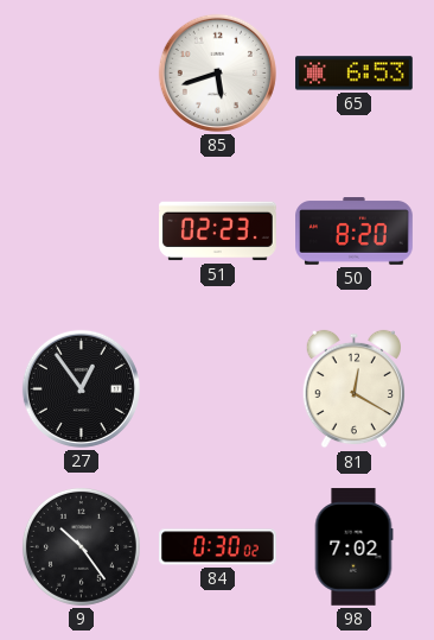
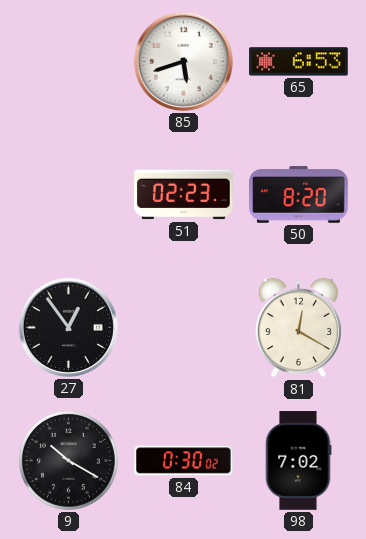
9: 10:24 -> 10:20
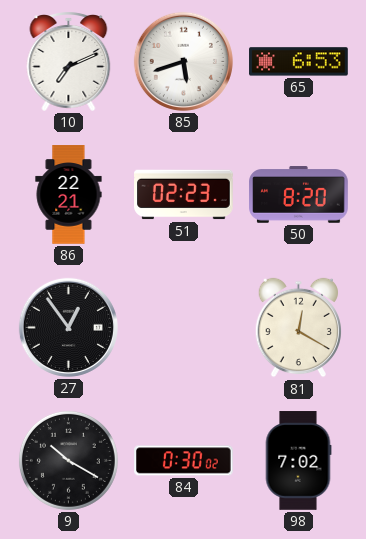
10: none -> 7:11
86: none -> 22:21
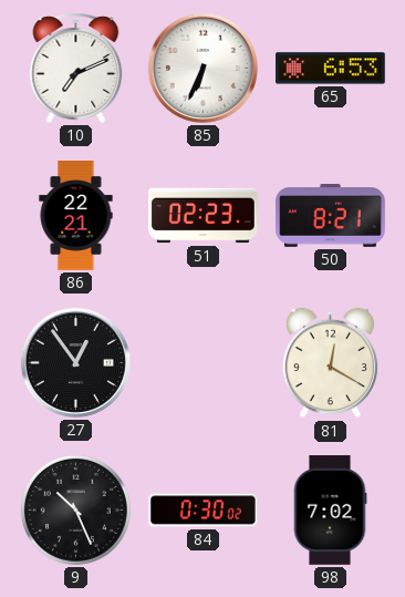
85: 5:42 -> 6:34
50: 8:20 -> 8:21
9: 10:20 -> 10:26
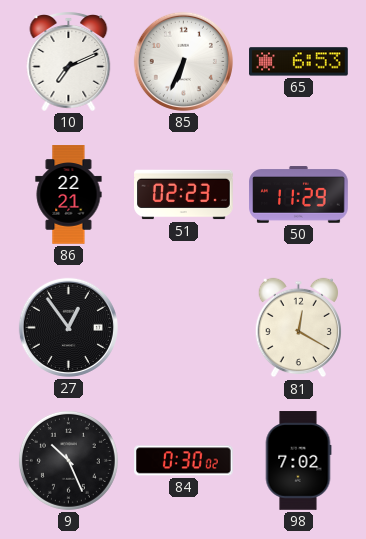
50: 8:21 -> 11:29
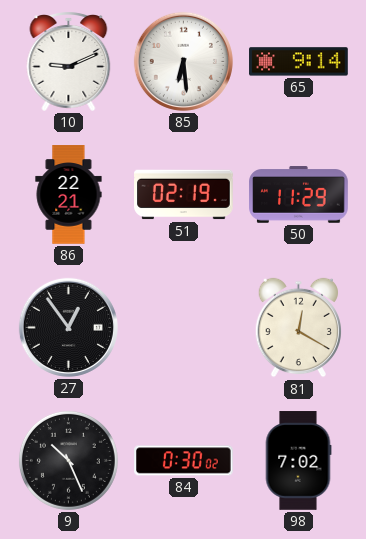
10: 7:11 -> 9:11
85: 6:34 -> 6:29
65: 6:53 -> 9:14
51: 02:23 -> 02:19
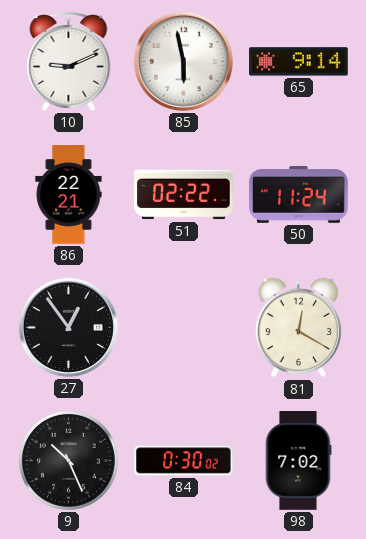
85: 6:29 -> 5:58
51: 02:19 -> 02:22
50: 11:29 -> 11:24
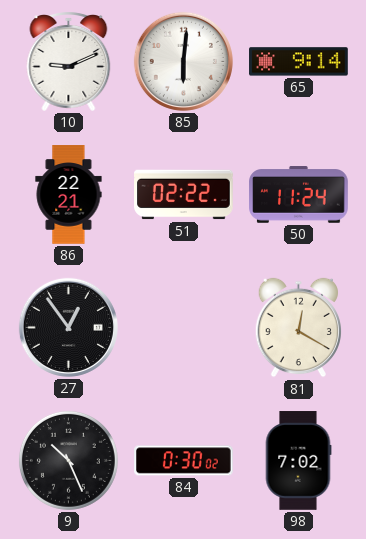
85: 5:58 -> 6:01
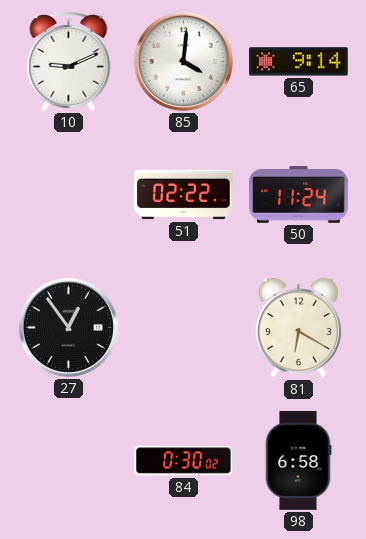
85: 6:01 -> 4:01
86: 22:21 -> none
81: 12:20 -> 6:20
9: 10:26 -> none
98: 7:02 -> 6:58
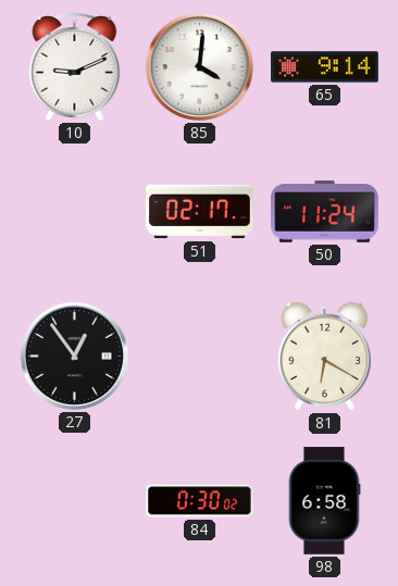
51: 02:22 -> 02:17
